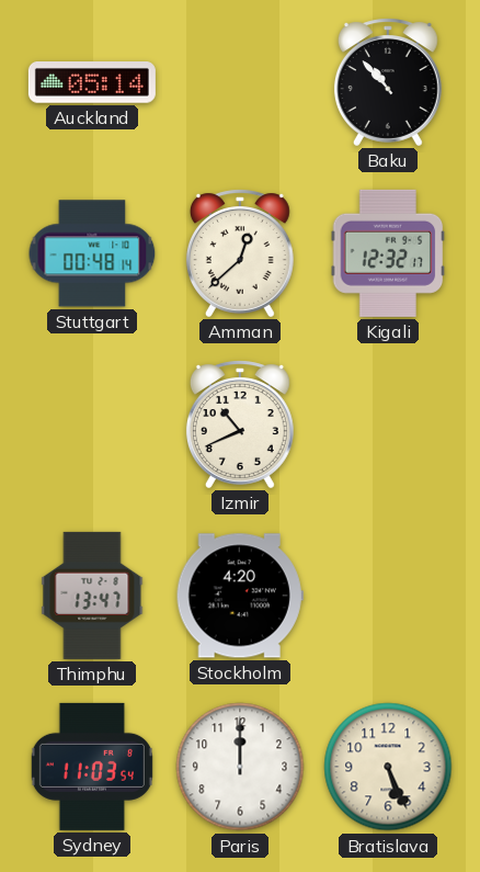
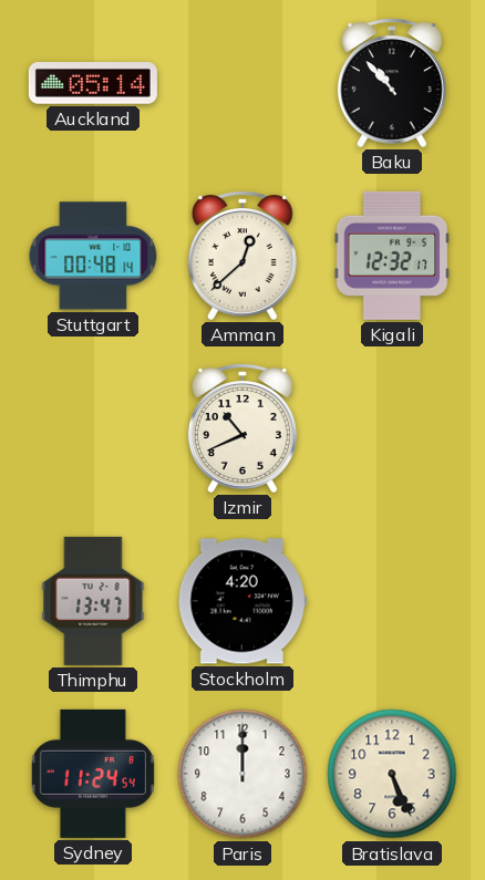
Sydney: 11:03 -> 11:24
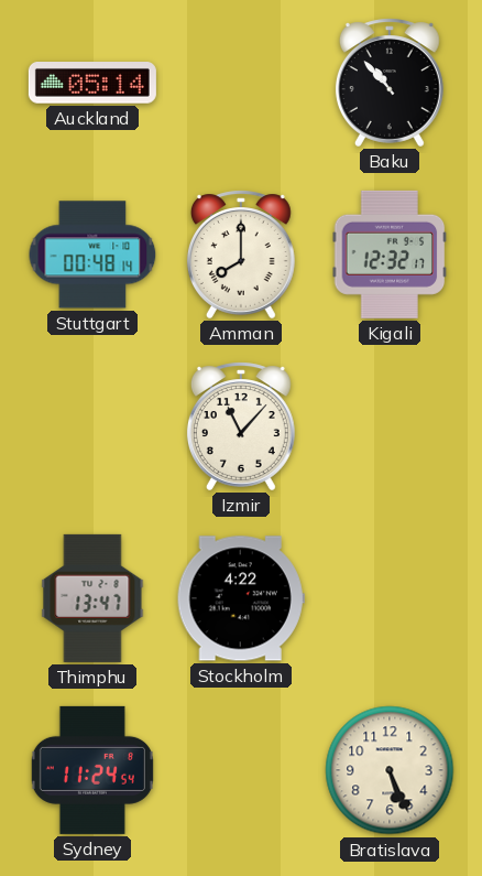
Amman: 12:38 -> 8:00
Izmir: 10:41 -> 11:07
Stockholm: 4:20 -> 4:22
Paris: 12:00 -> none
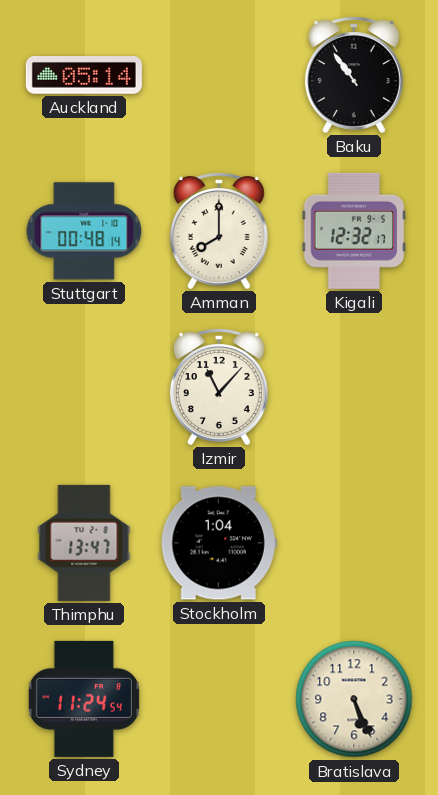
Baku: 10:53 -> 10:54
Stockholm: 4:22 -> 1:04
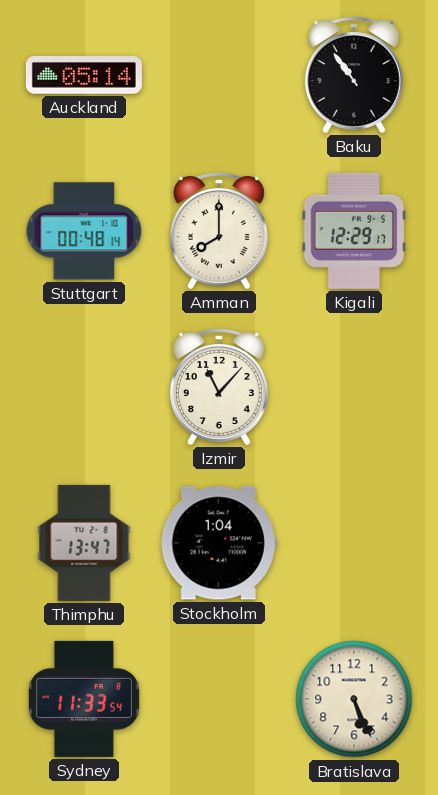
Kigali: 12:32 -> 12:29
Sydney: 11:24 -> 11:33
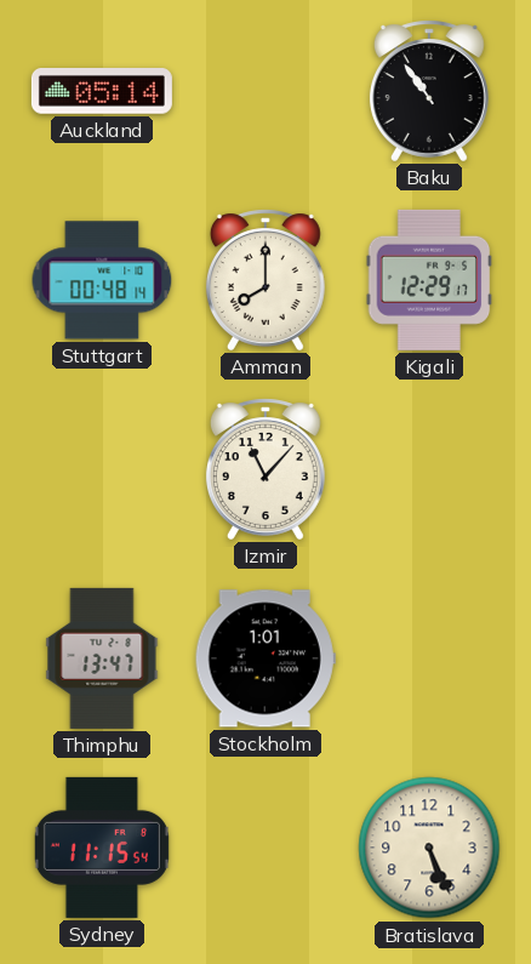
Stockholm: 1:04 -> 1:01
Sydney: 11:33 -> 11:15
